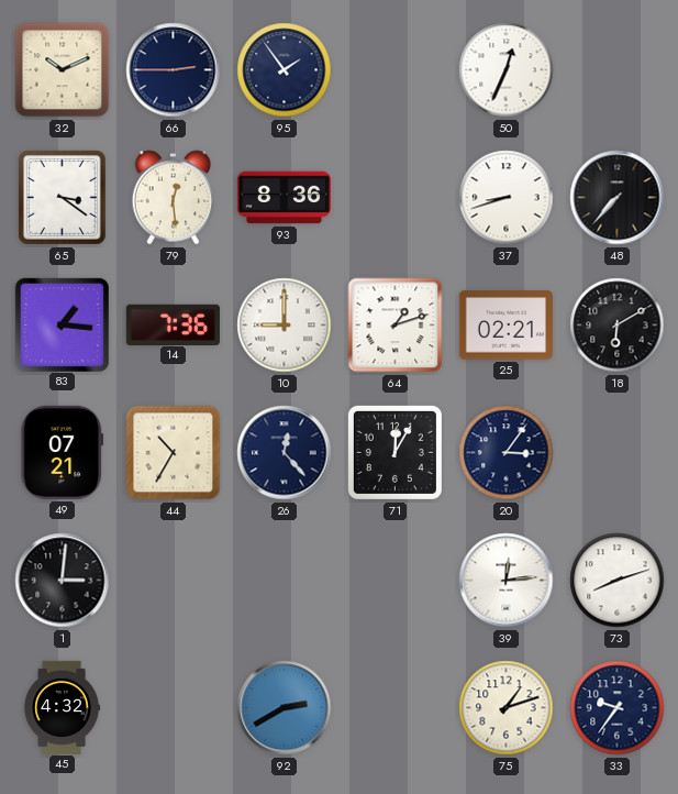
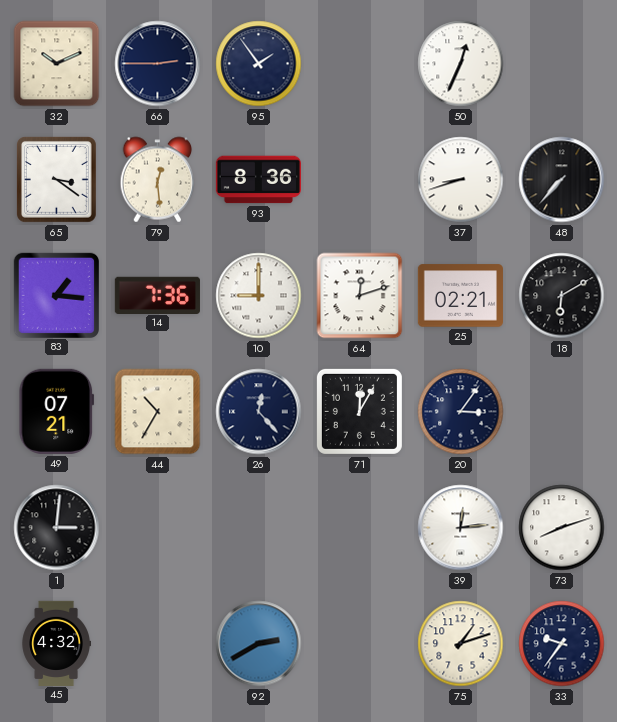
64: 1:12 -> 12:12
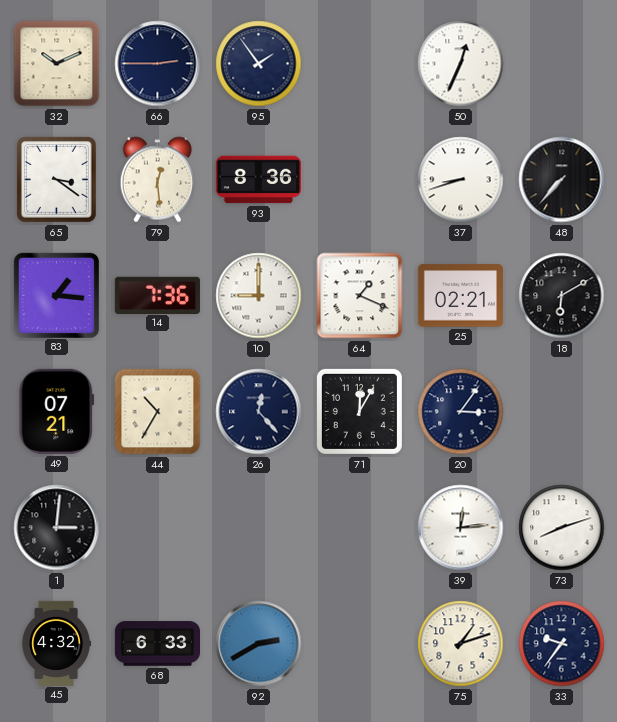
64: 12:12 -> 1:19
68: none -> 6:33
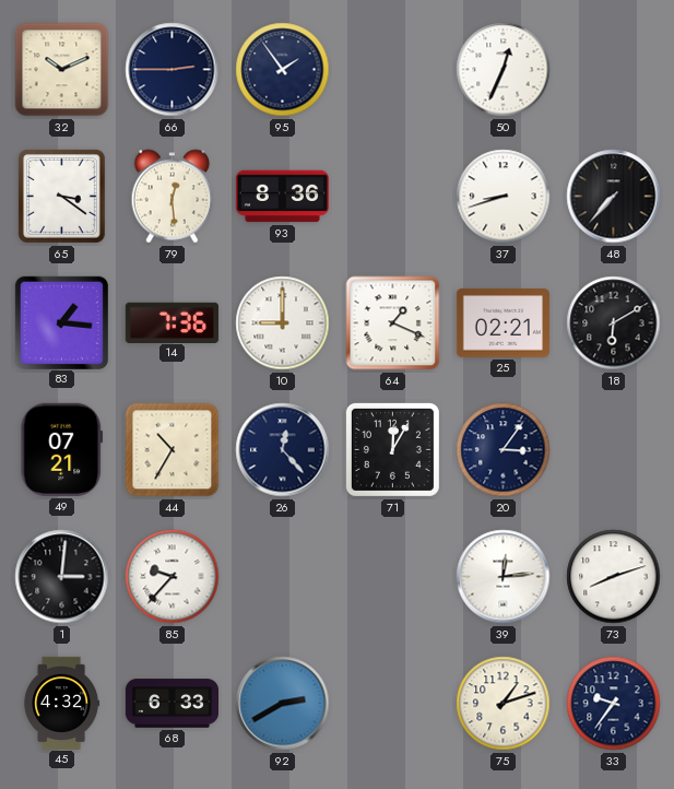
85: none -> 9:37
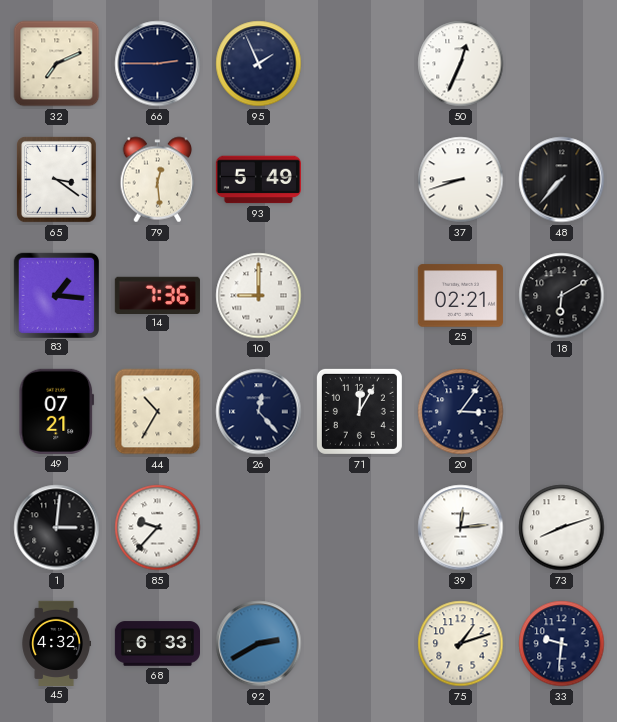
32: 10:11 -> 7:11
95: 1:54 -> 1:56
93: 8:36 -> 5:49
64: 1:19 -> none
33: 9:36 -> 9:31
